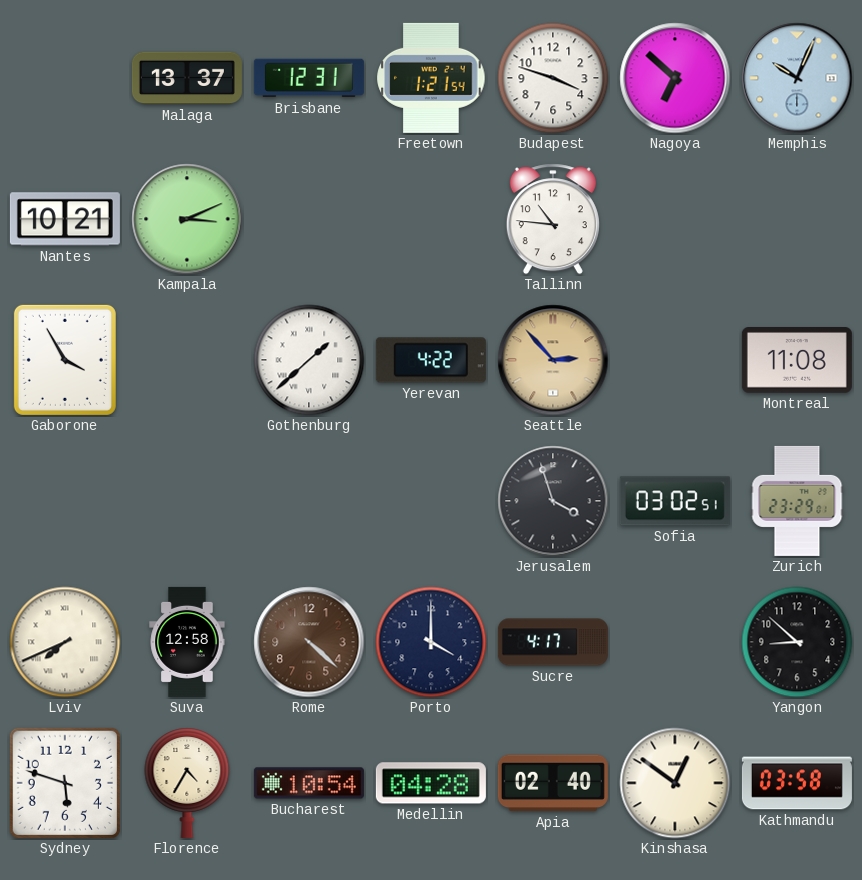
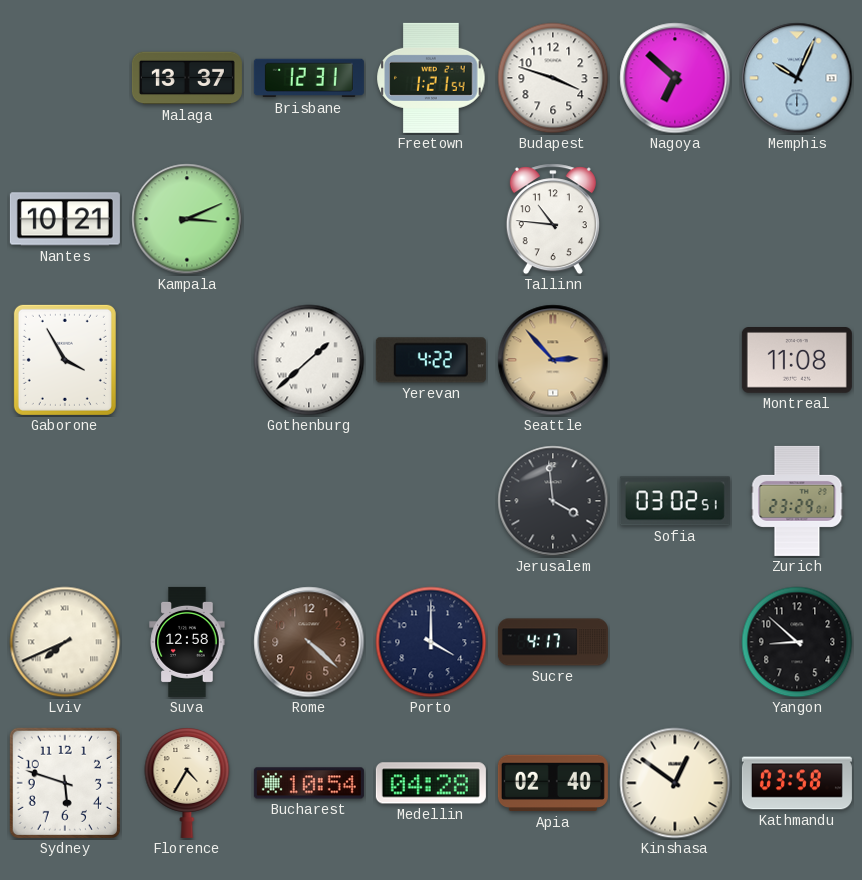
Jerusalem: 3:57 -> 3:59
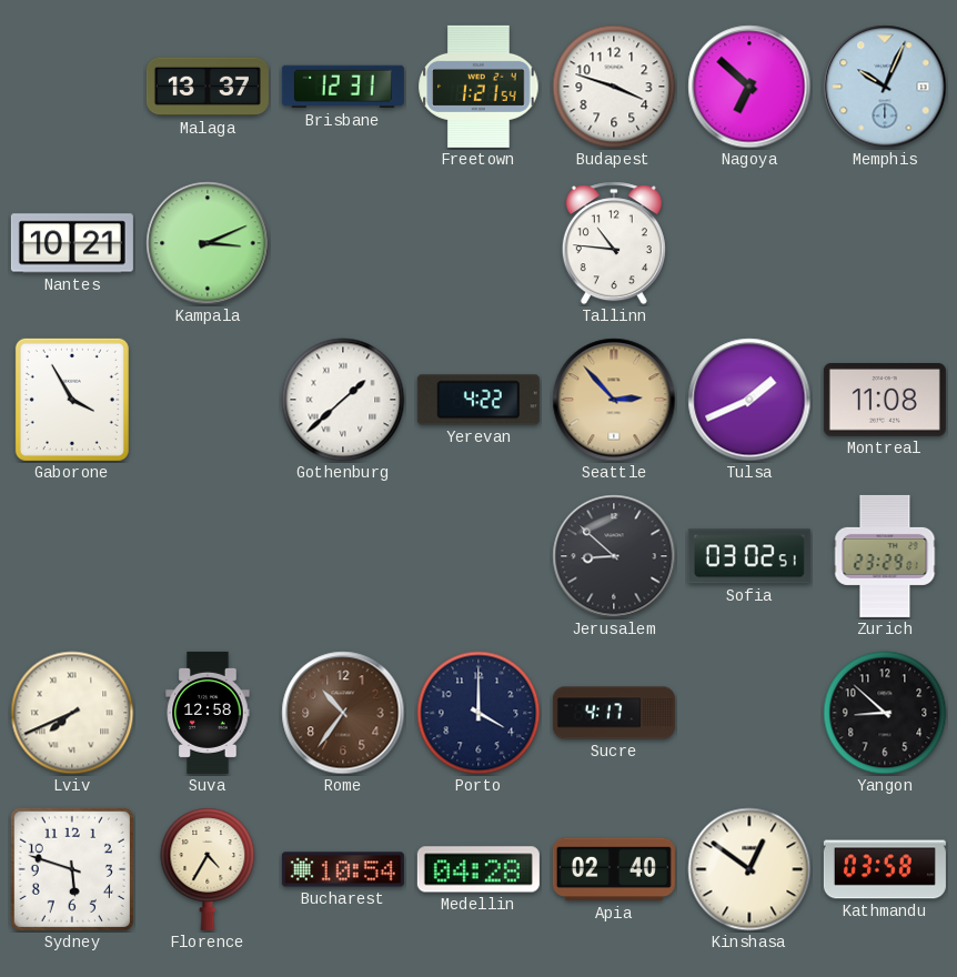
Tulsa: none -> 1:41
Jerusalem: 3:59 -> 8:52
Rome: 4:22 -> 10:36
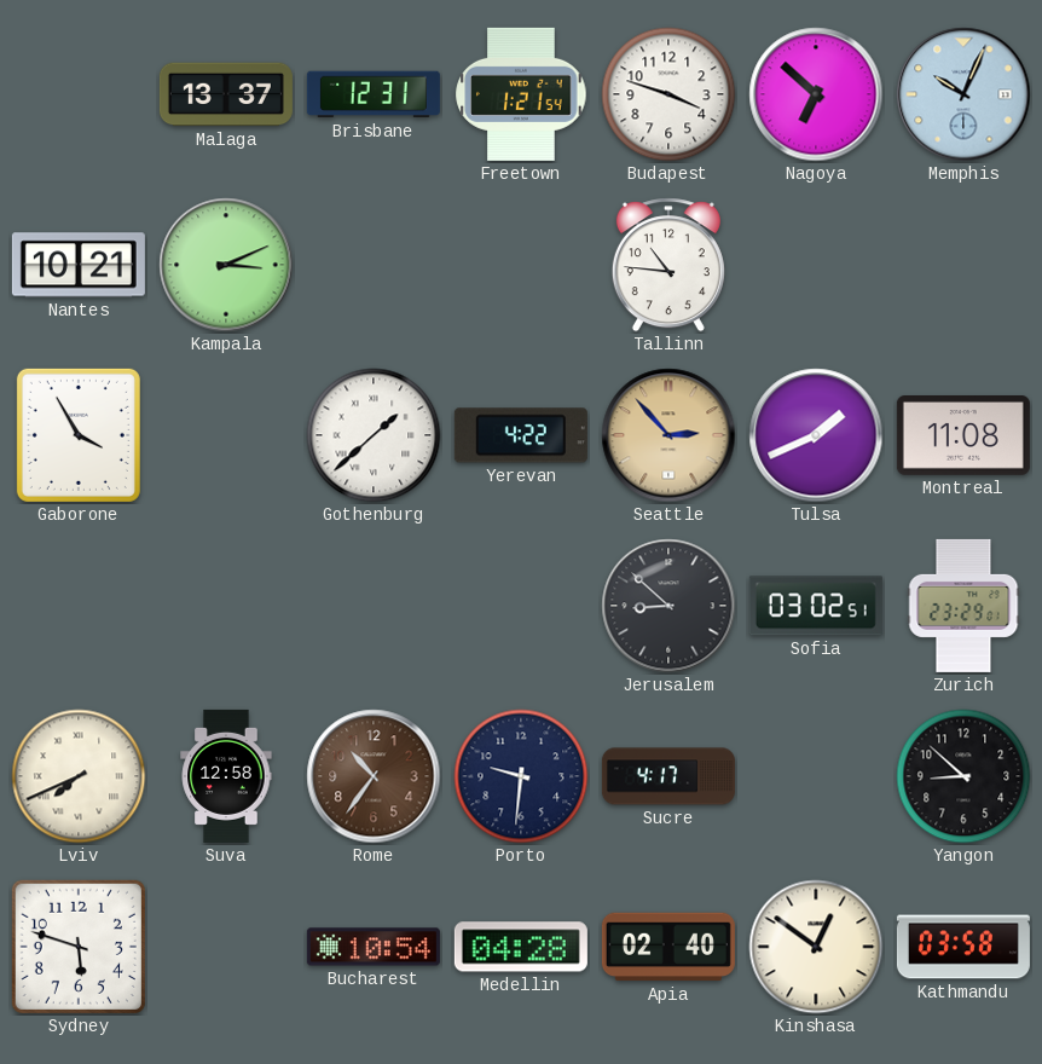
Porto: 4:00 -> 9:31
Florence: 4:35 -> none
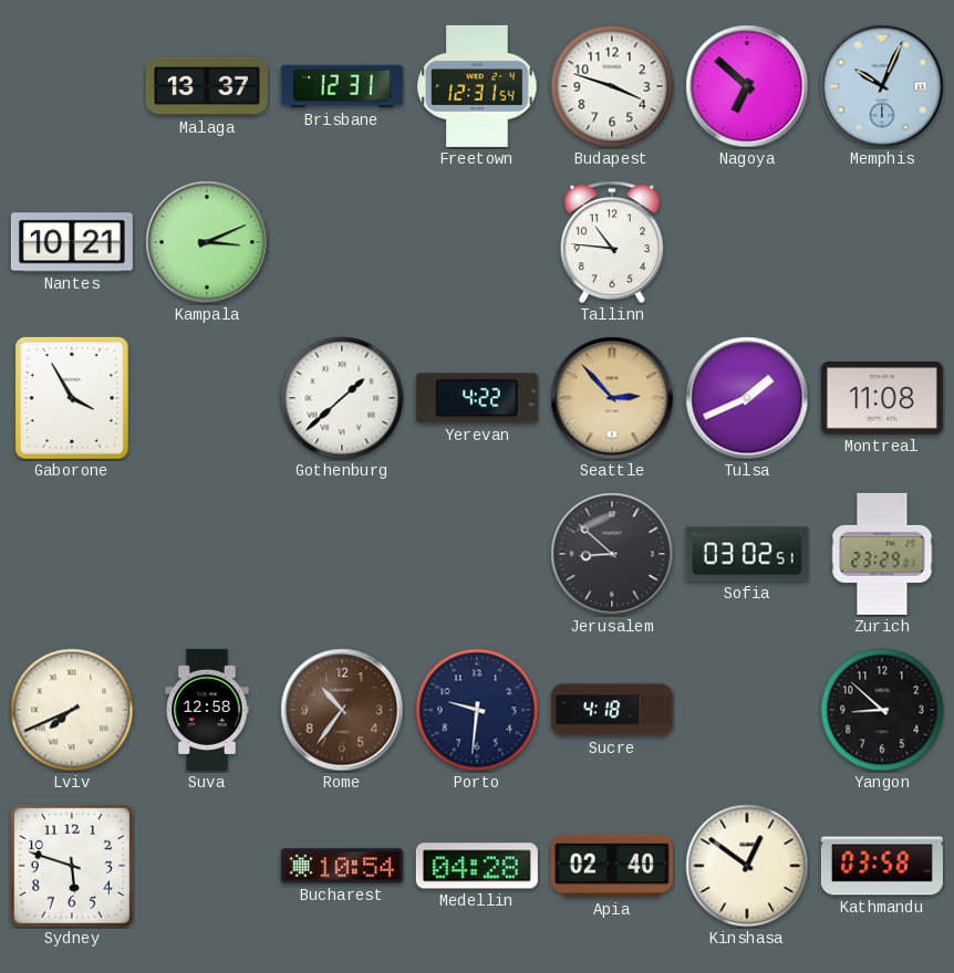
Freetown: 1:21 -> 12:31
Sucre: 4:17 -> 4:18
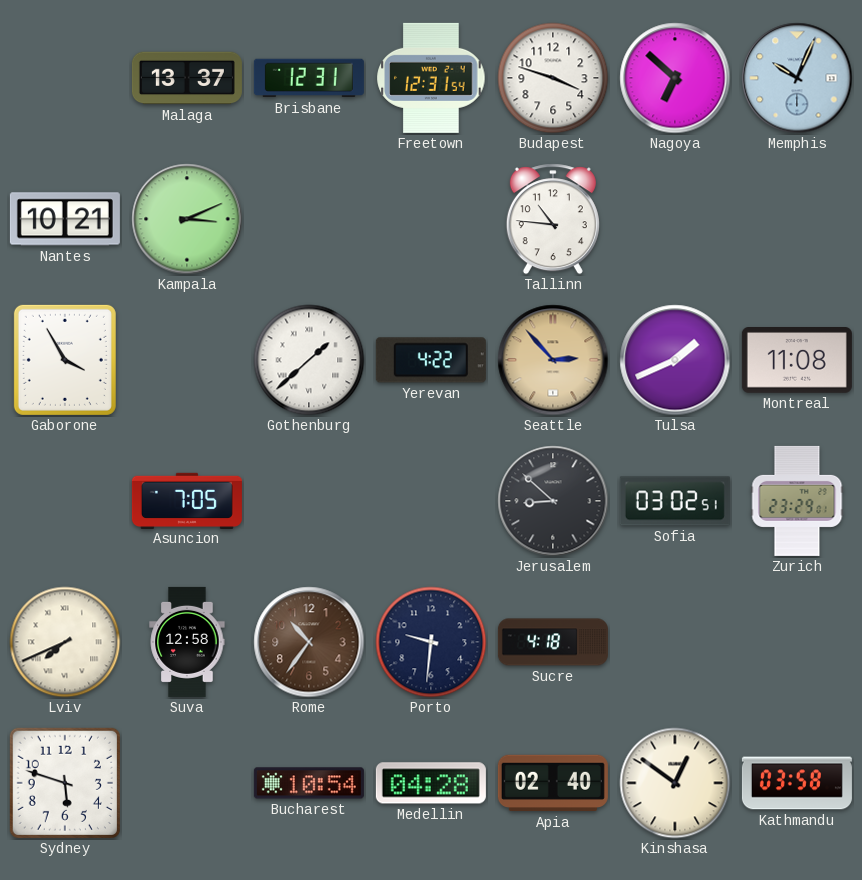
Asuncion: none -> 7:05
Yangon: 8:52 -> none
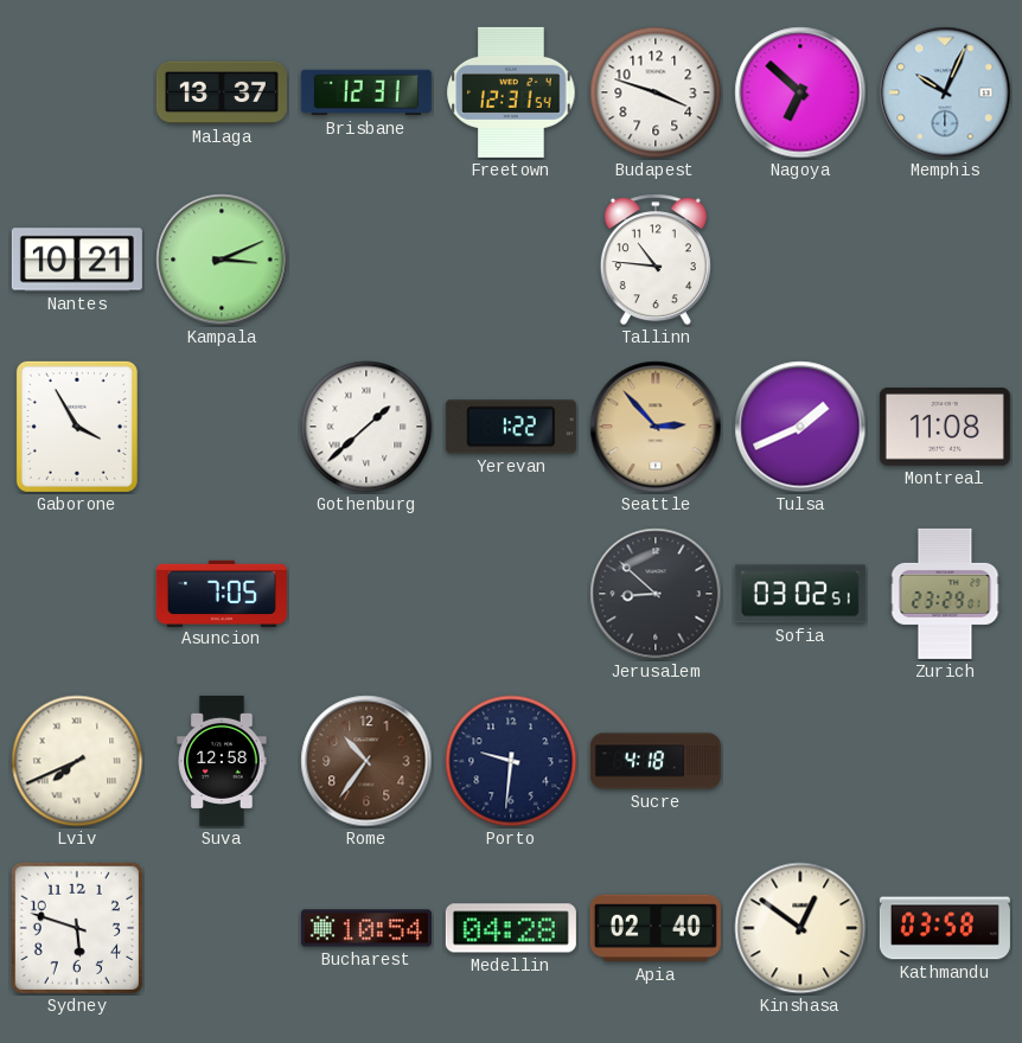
Yerevan: 4:22 -> 1:22
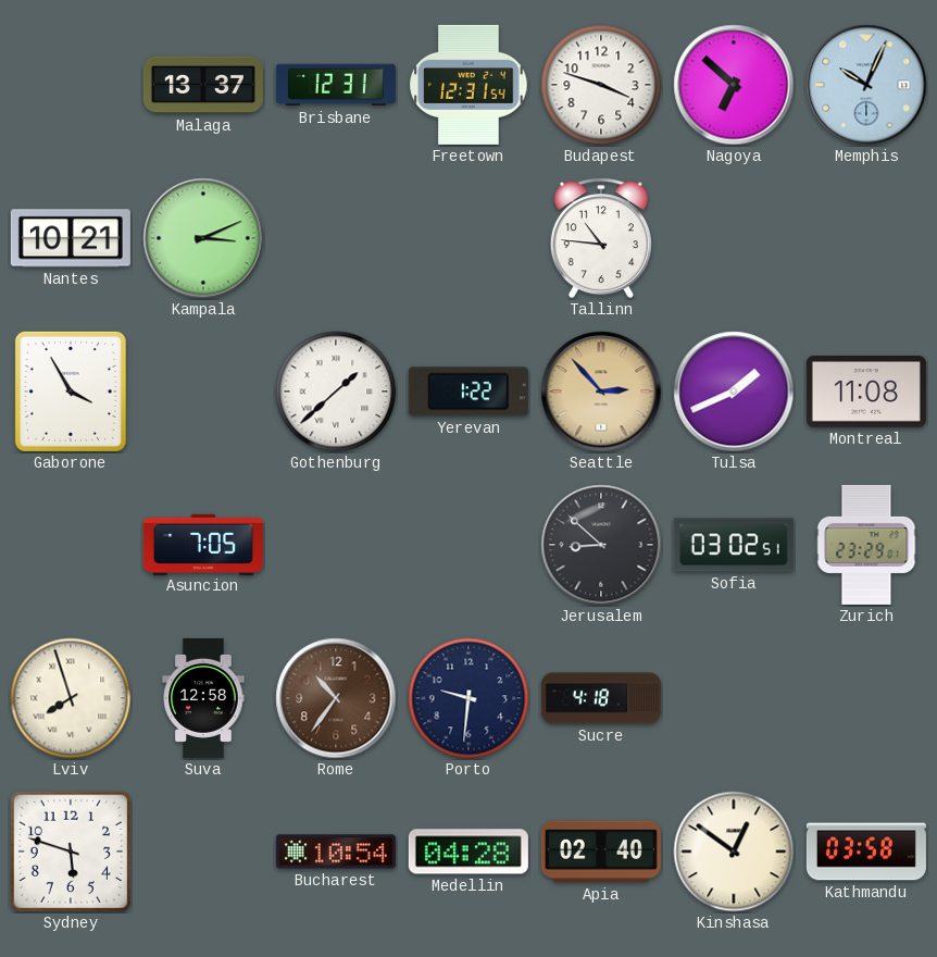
Lviv: 7:41 -> 7:57
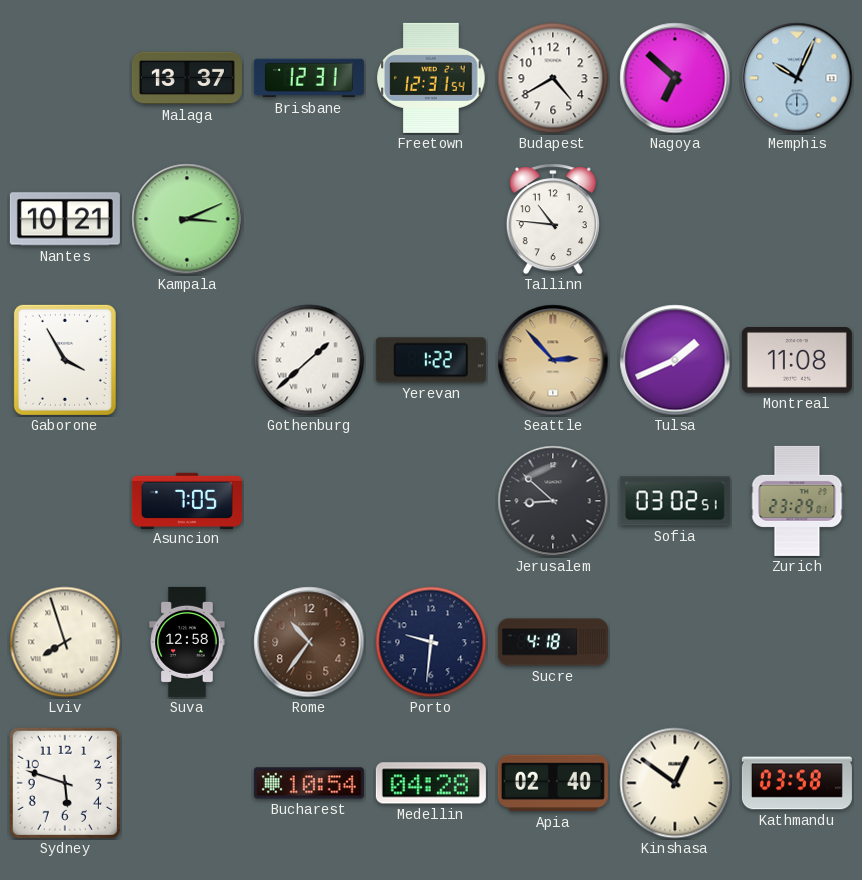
Budapest: 3:48 -> 4:40
